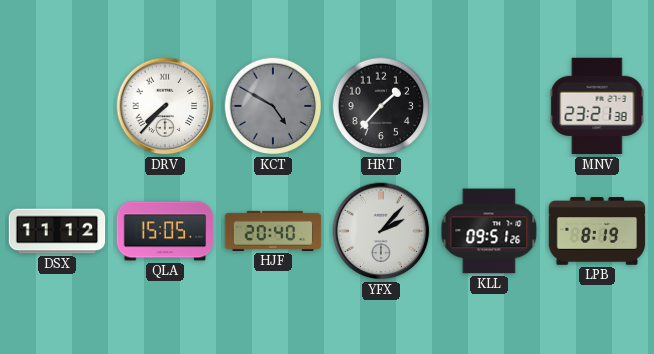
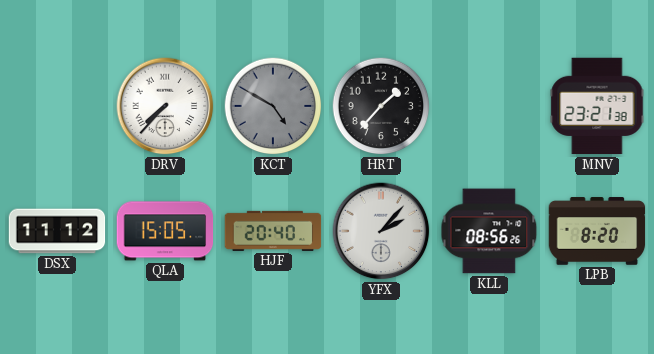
KLL: 09:51 -> 08:56
LPB: 8:19 -> 8:20
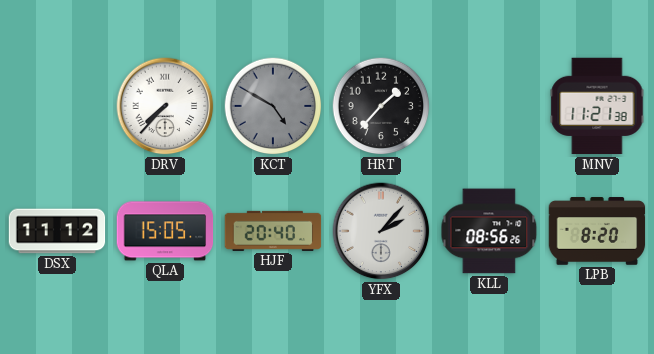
MNV: 23:21 -> 11:21
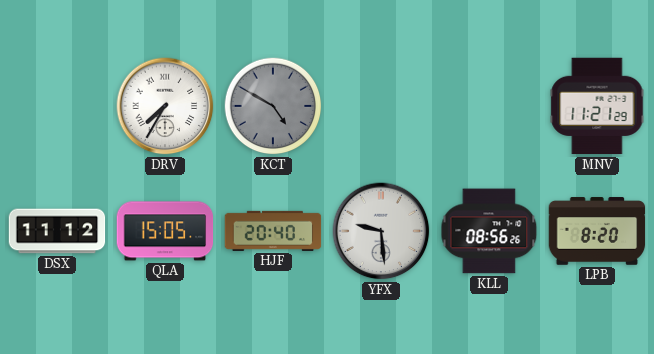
DRV: 7:37 -> 7:35
HRT: 1:37 -> none
MNV: 11:21:38 -> 11:21:29
YFX: 2:07 -> 9:29
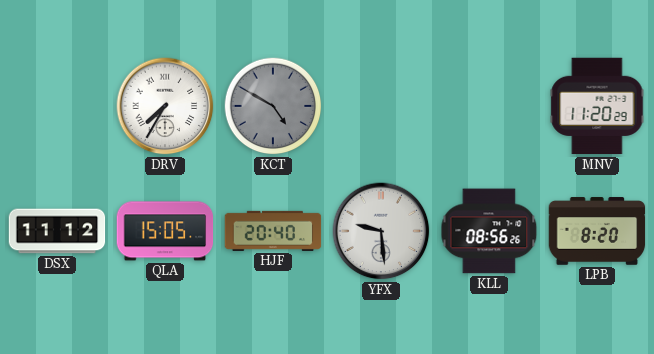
MNV: 11:21 -> 11:20
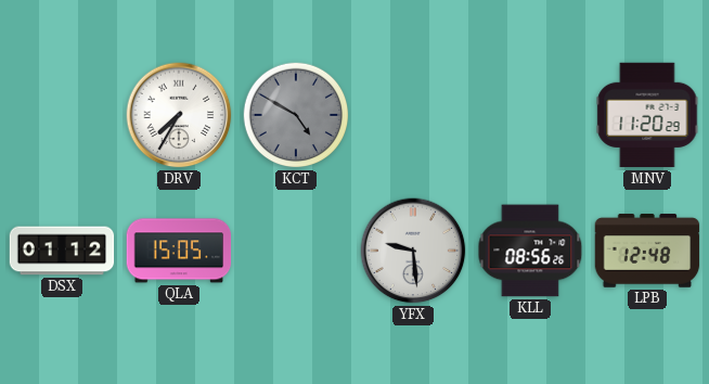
DSX: 11:12 -> 01:12
HJF: 20:40 -> none
LPB: 8:20 -> 12:48
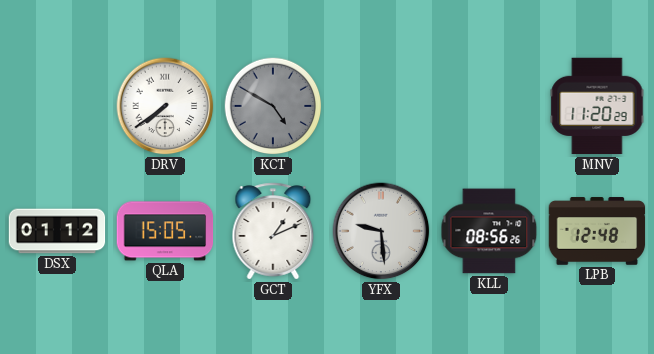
DRV: 7:35 -> 7:39
GCT: none -> 1:11
